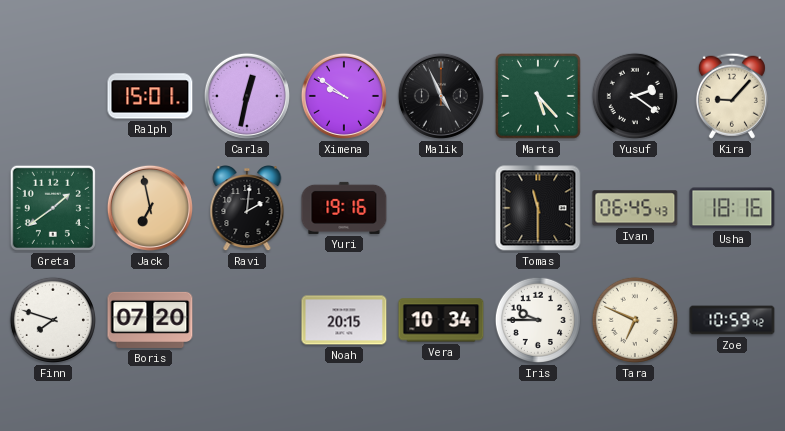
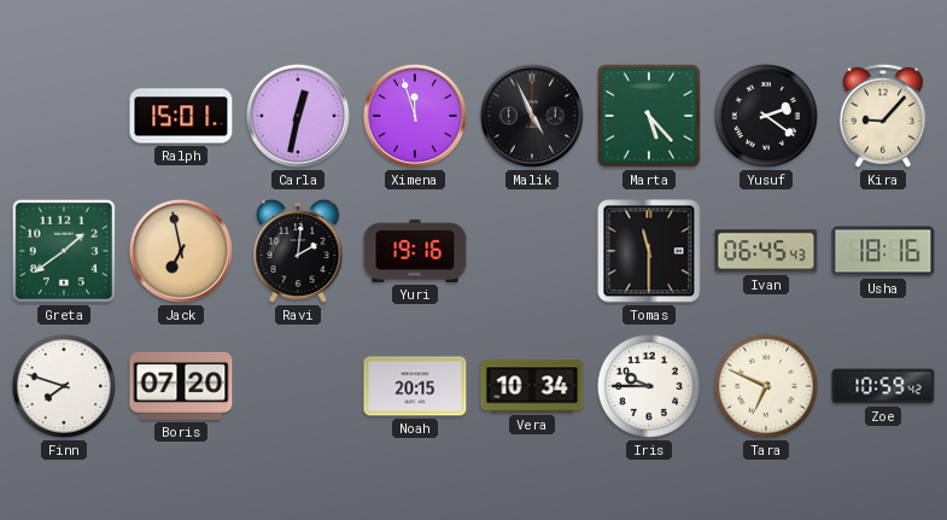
Ximena: 9:51 -> 11:57
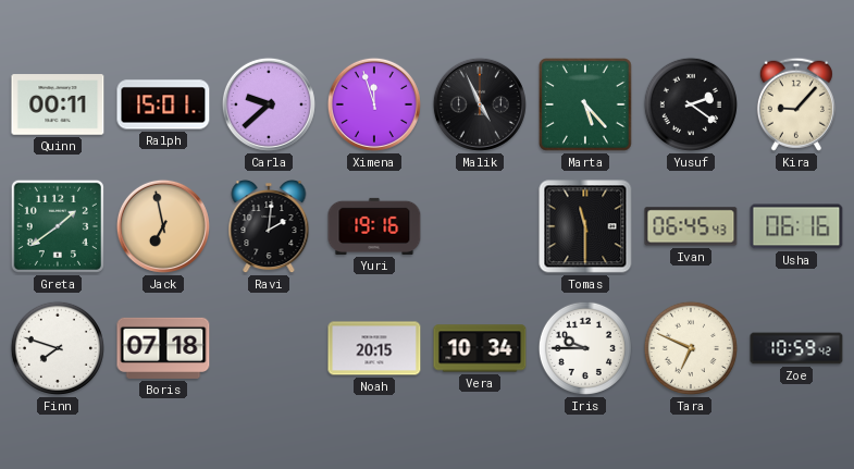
Quinn: none -> 00:11
Carla: 12:32 -> 9:38
Usha: 18:16 -> 06:16
Boris: 07:20 -> 07:18
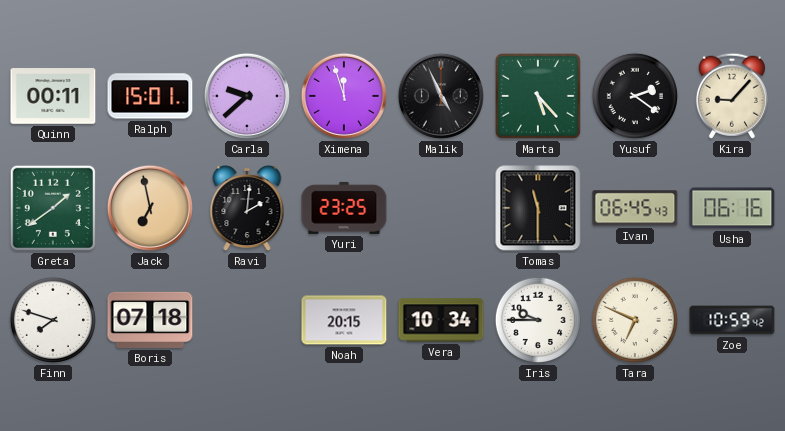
Yuri: 19:16 -> 23:25
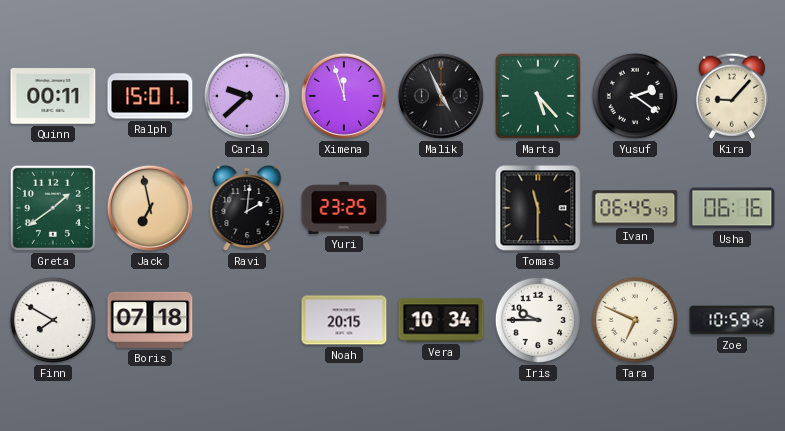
Finn: 7:48 -> 7:50
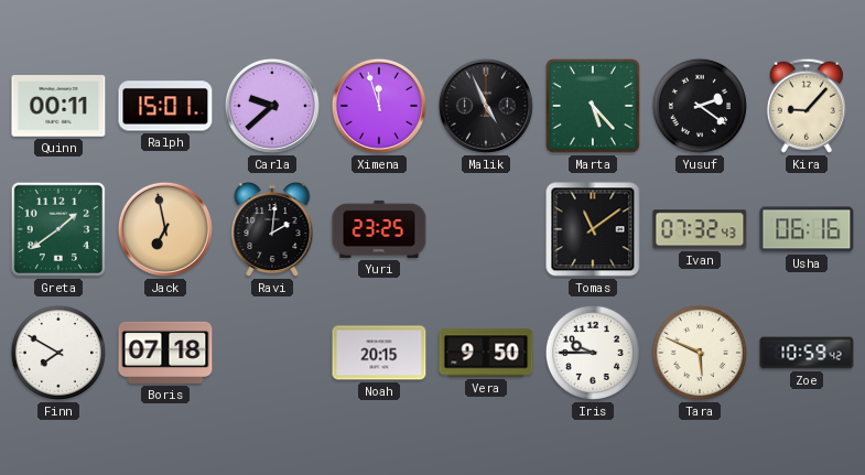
Tomas: 11:30 -> 11:09
Ivan: 06:45 -> 07:32
Vera: 10:34 -> 9:50
Tara: 6:49 -> 5:49
